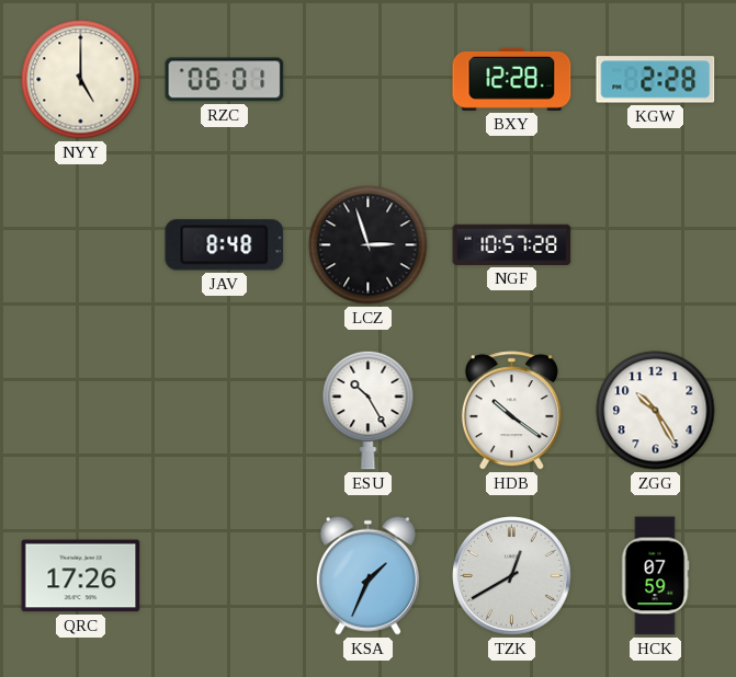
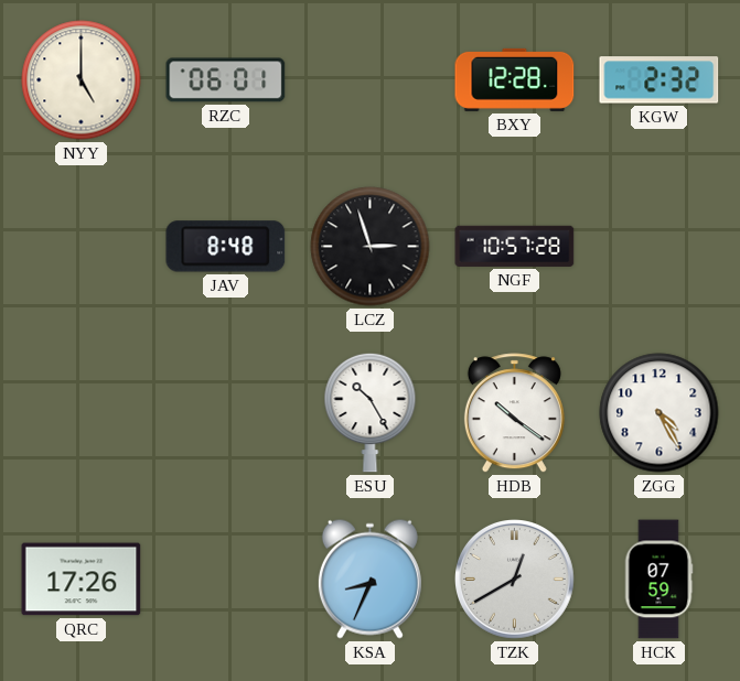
KGW: 2:28 -> 2:32
ZGG: 10:25 -> 4:25
KSA: 1:34 -> 8:34
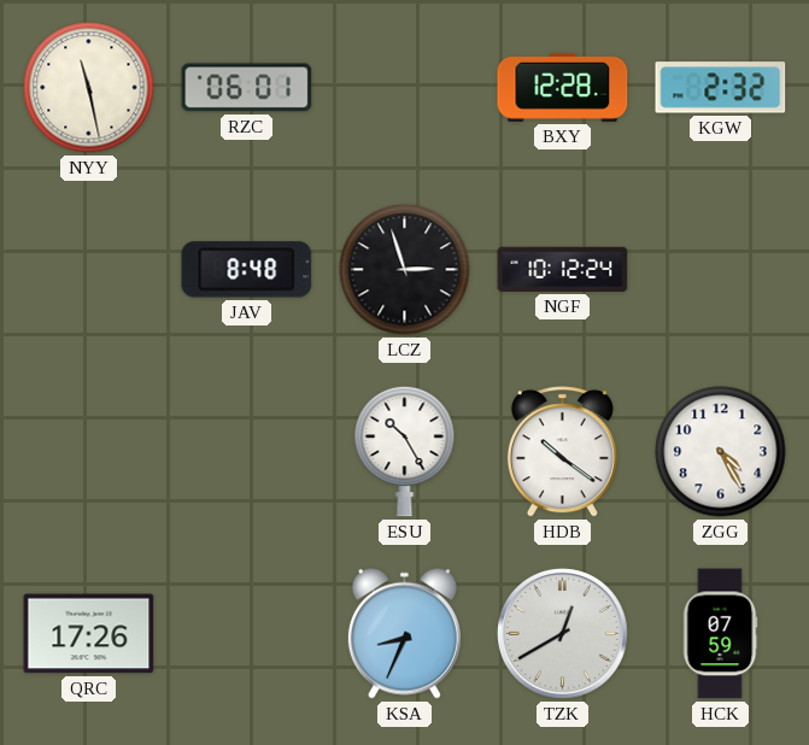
NYY: 5:00 -> 11:28
NGF: 10:57 -> 10:12
